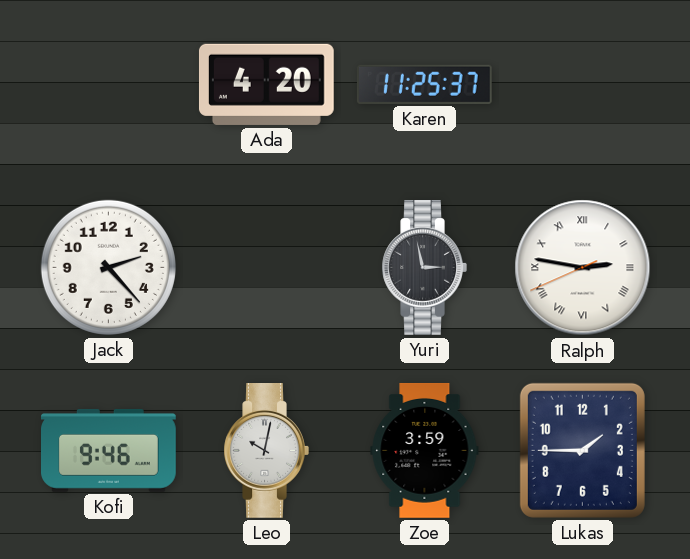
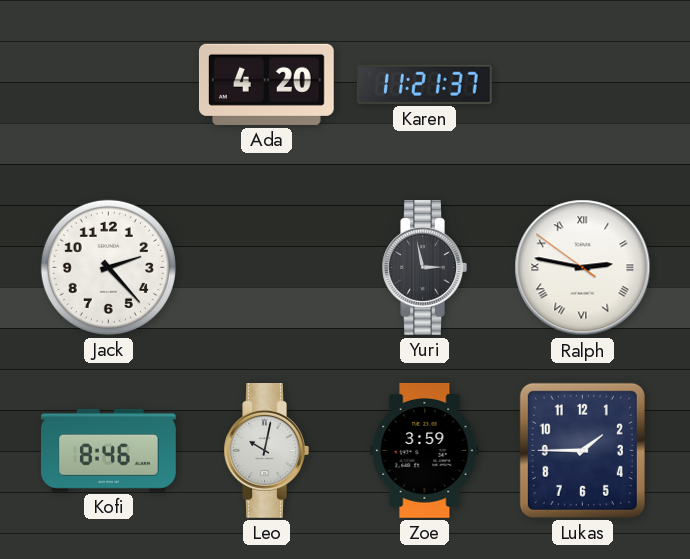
Karen: 11:25 -> 11:21
Ralph: 2:46:41 -> 2:46:51
Kofi: 9:46 -> 8:46
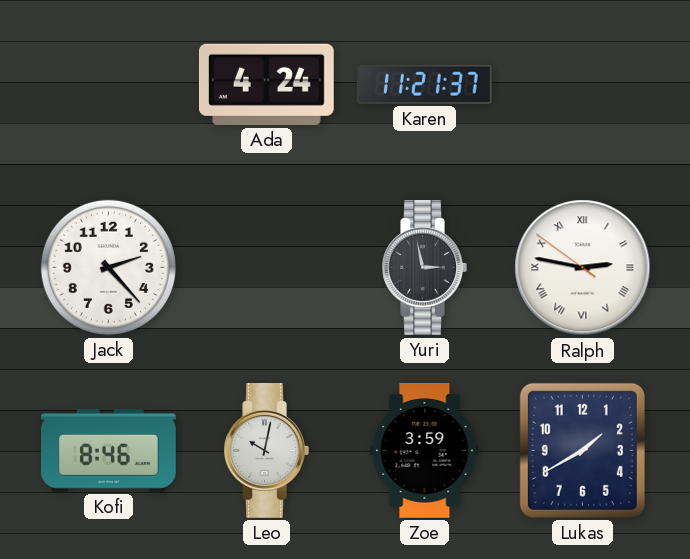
Ada: 4:20 -> 4:24
Lukas: 1:45 -> 1:40
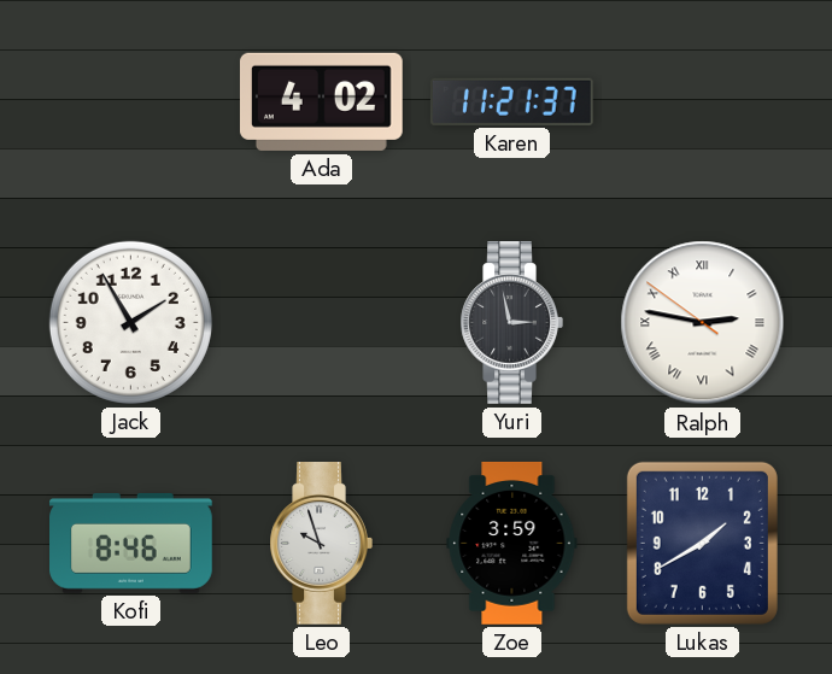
Ada: 4:24 -> 4:02
Jack: 2:23 -> 1:55
Leo: 10:02 -> 9:57
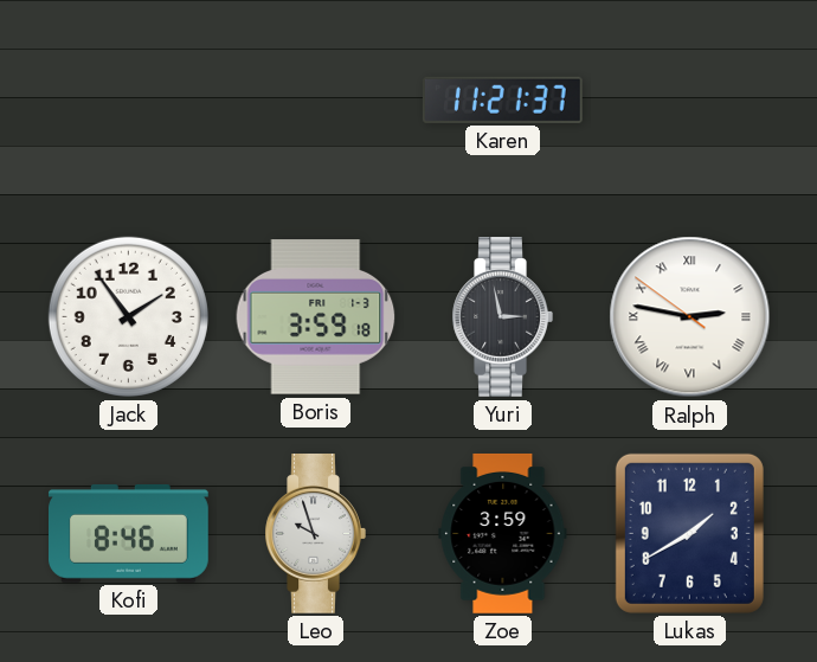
Ada: 4:02 -> none
Jack: 1:55 -> 1:54
Boris: none -> 3:59
